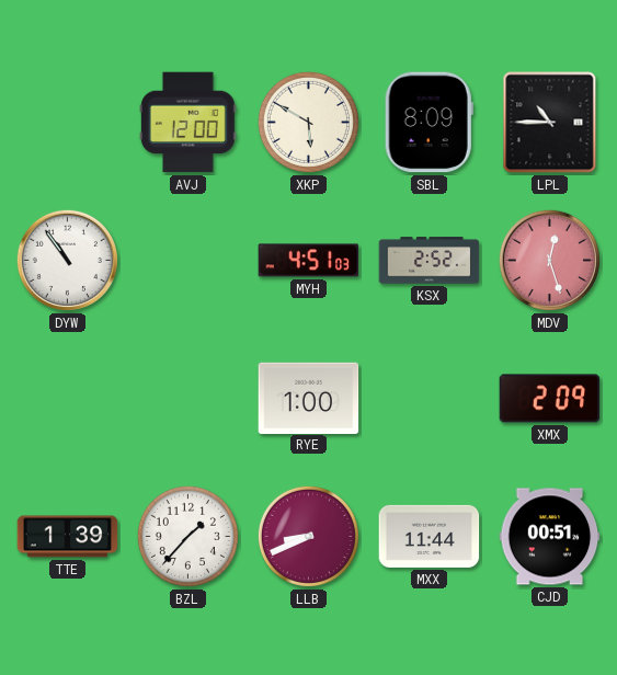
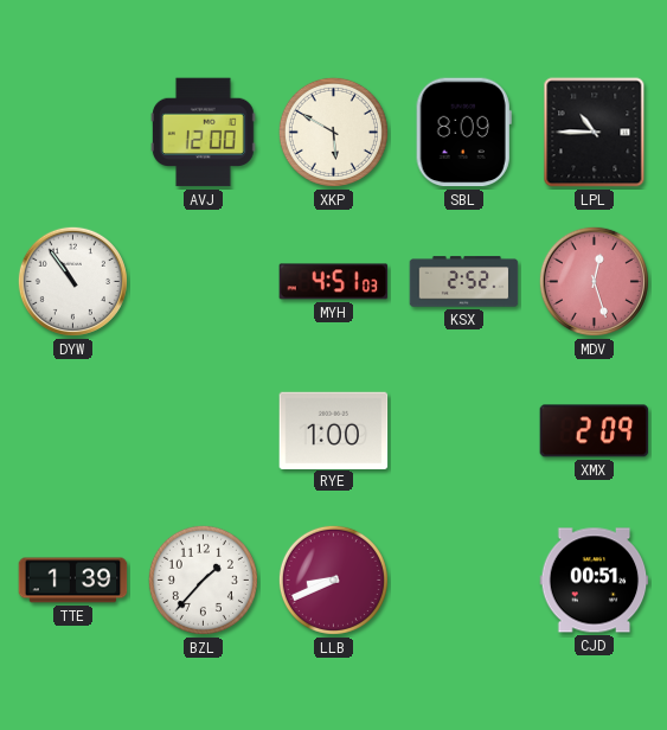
MXX: 11:44 -> none
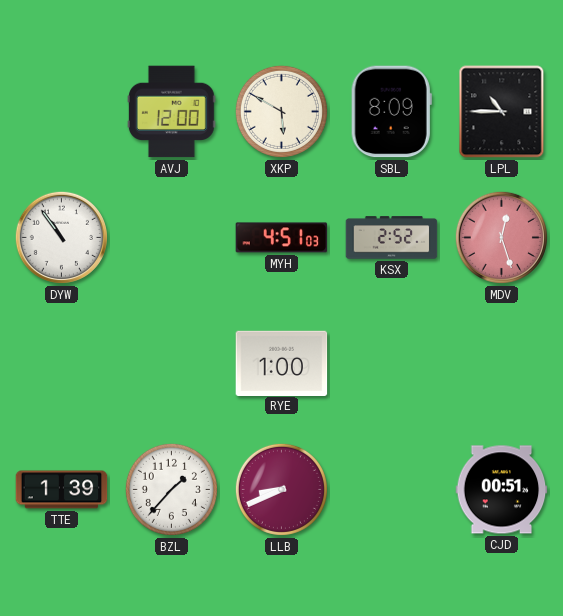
XMX: 2:09 -> none
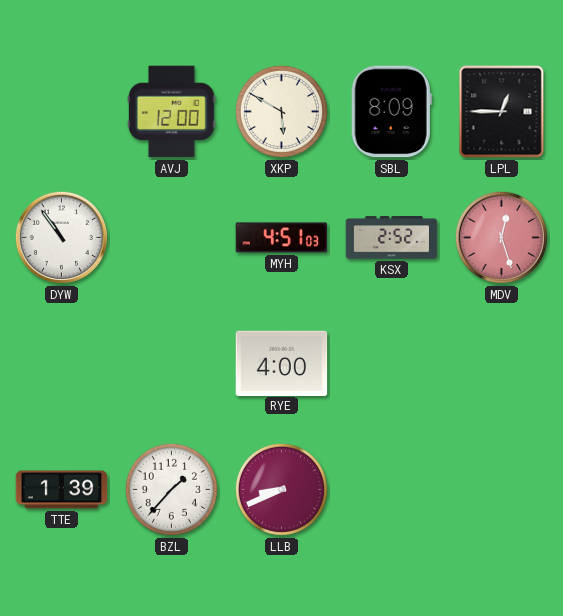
LPL: 10:45 -> 12:45
RYE: 1:00 -> 4:00
CJD: 00:51 -> none
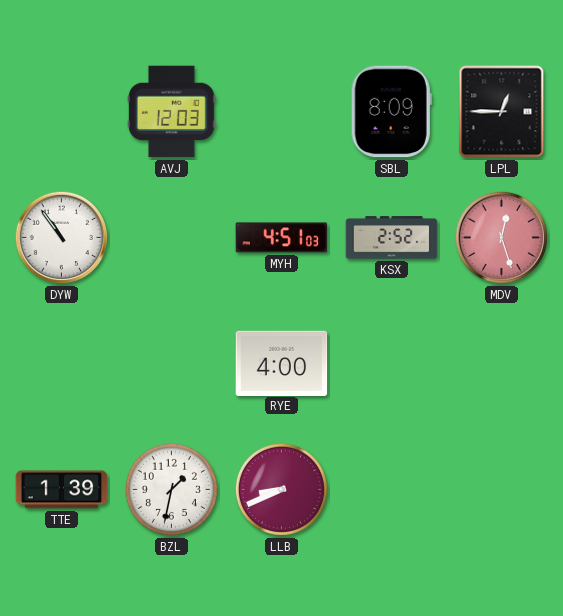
AVJ: 12:00 -> 12:03
XKP: 5:50 -> none
BZL: 1:37 -> 1:32
